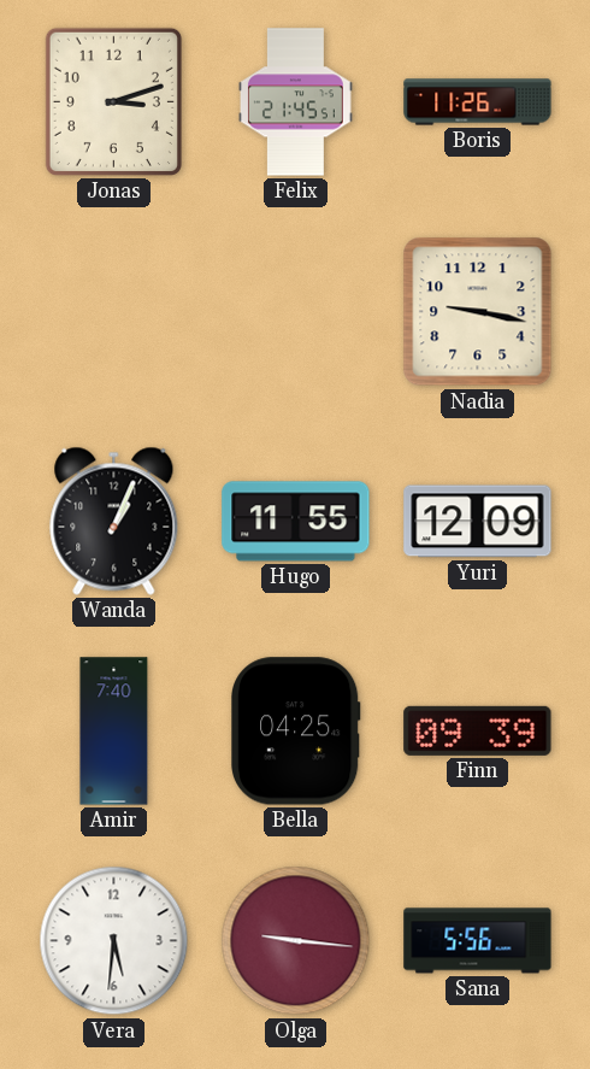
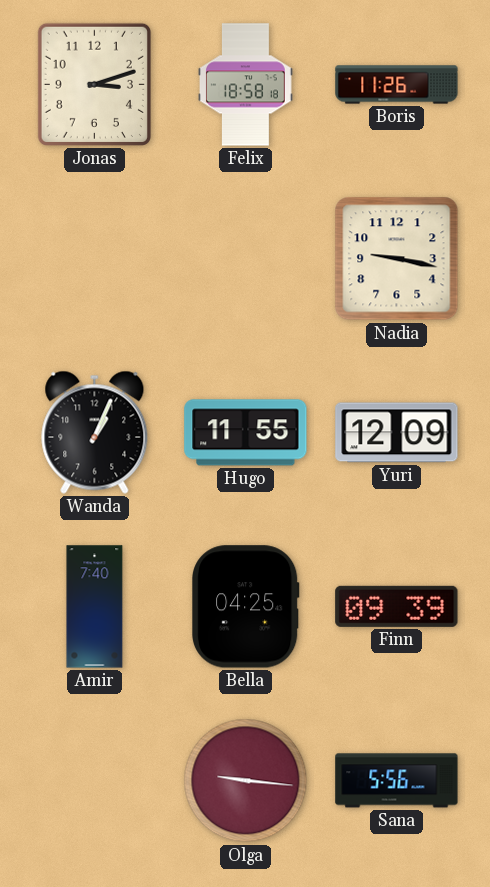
Felix: 21:45 -> 18:58
Vera: 5:31 -> none
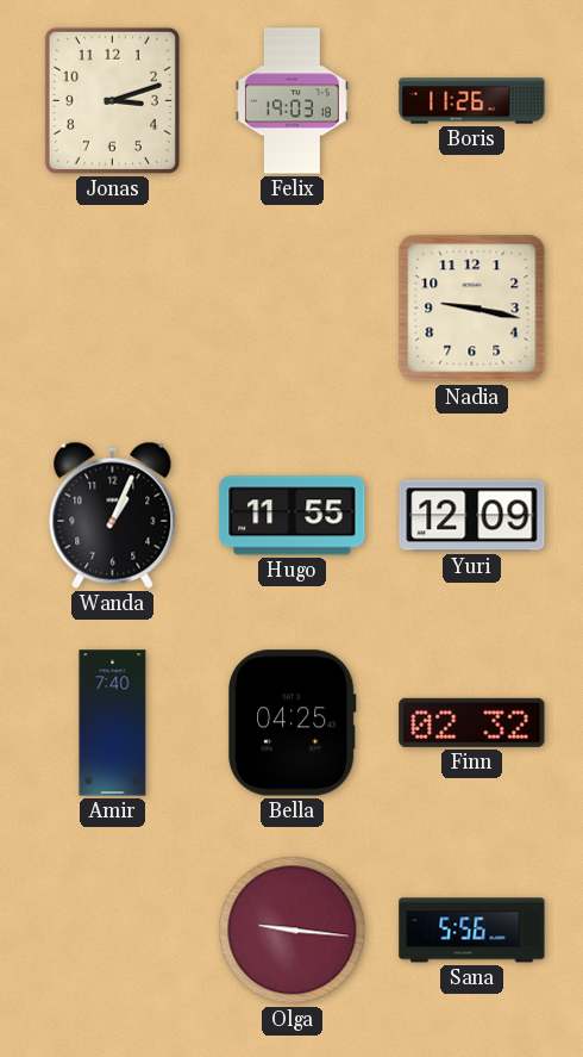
Felix: 18:58 -> 19:03
Finn: 09:39 -> 02:32
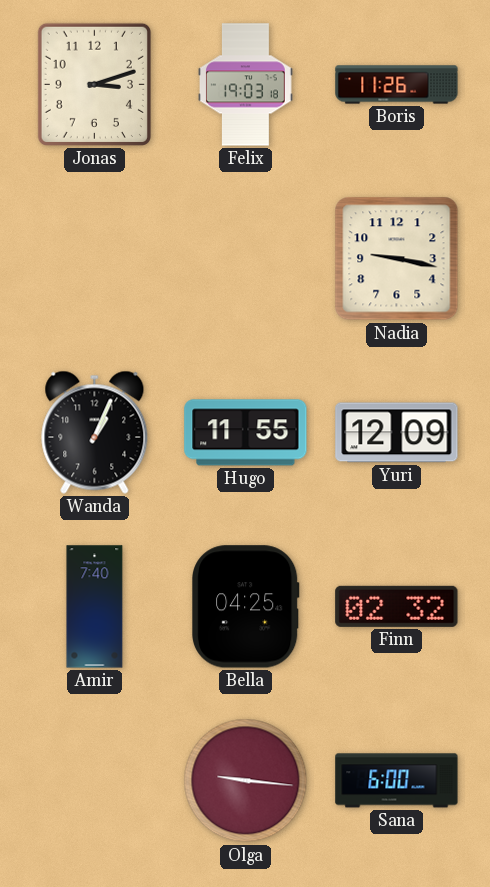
Sana: 5:56 -> 6:00
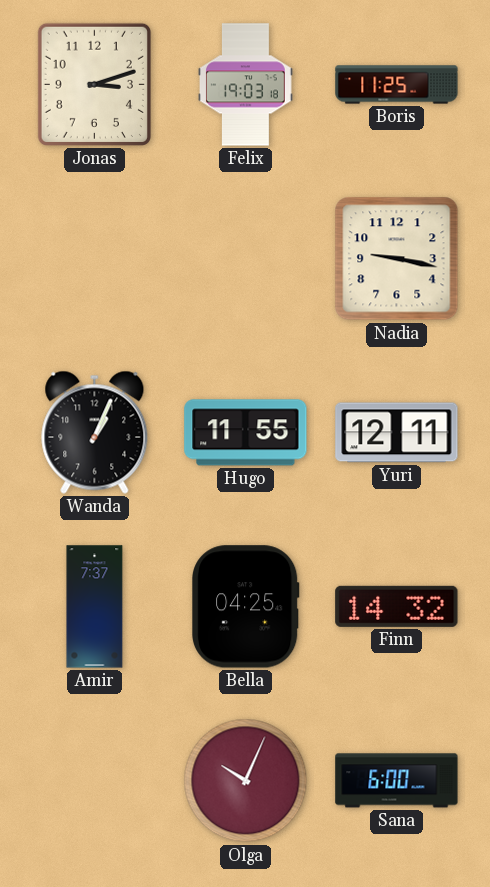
Boris: 11:26 -> 11:25
Yuri: 12:09 -> 12:11
Amir: 7:40 -> 7:37
Finn: 02:32 -> 14:32
Olga: 9:16 -> 10:04
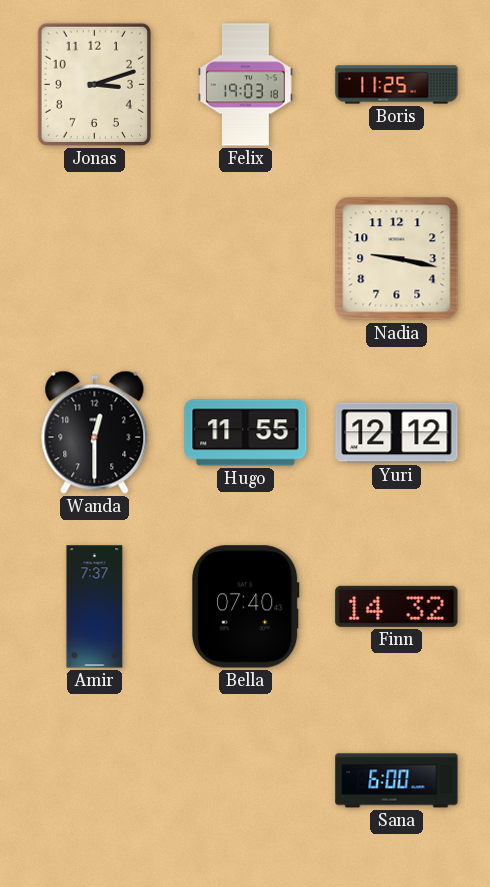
Wanda: 1:04 -> 12:30
Yuri: 12:11 -> 12:12
Bella: 04:25 -> 07:40
Olga: 10:04 -> none
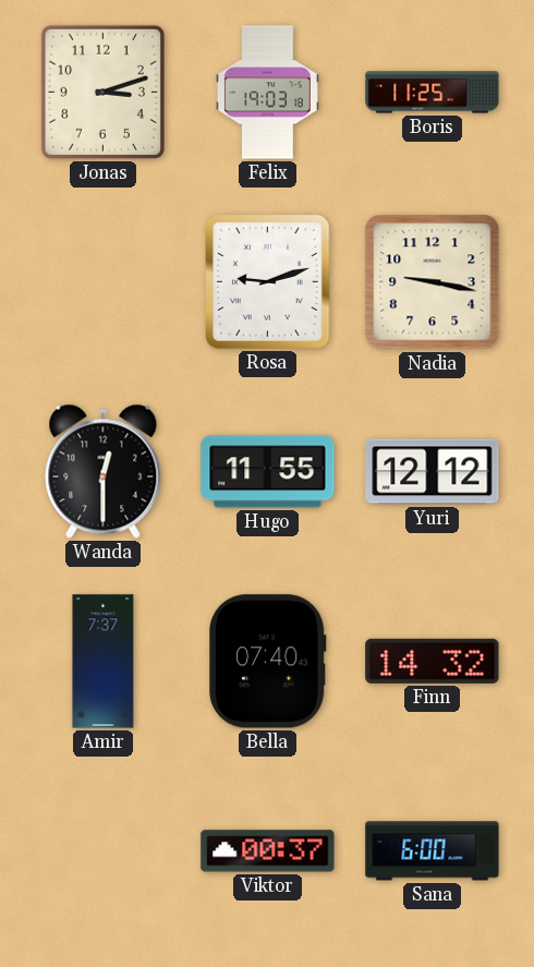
Rosa: none -> 9:12
Viktor: none -> 00:37
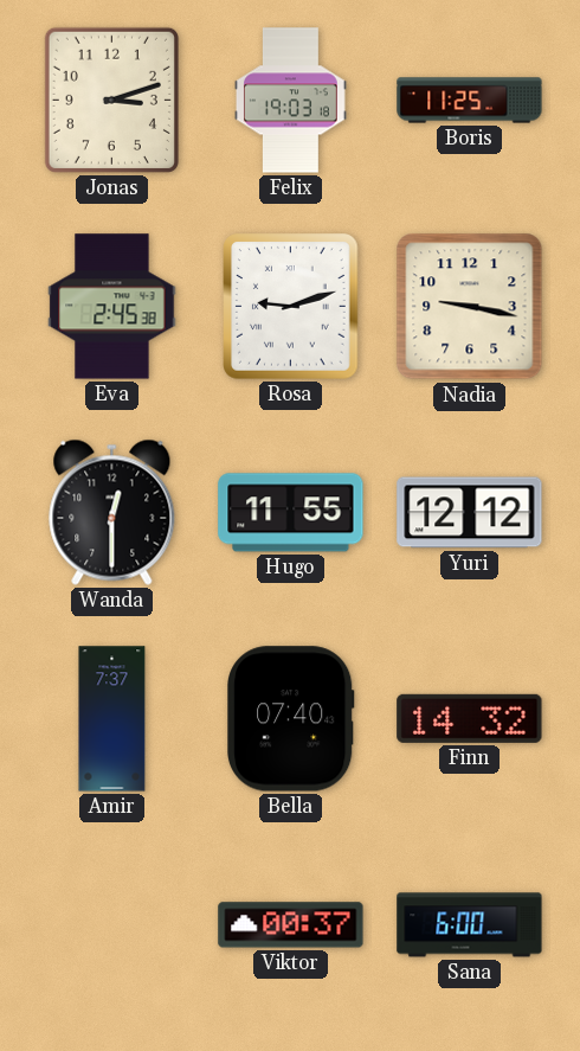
Eva: none -> 2:45
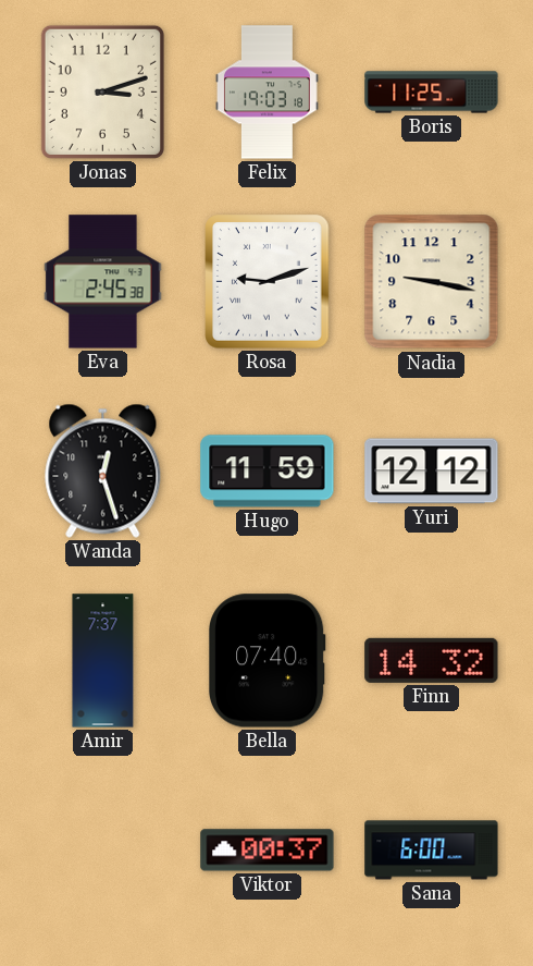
Wanda: 12:30 -> 12:27
Hugo: 11:55 -> 11:59
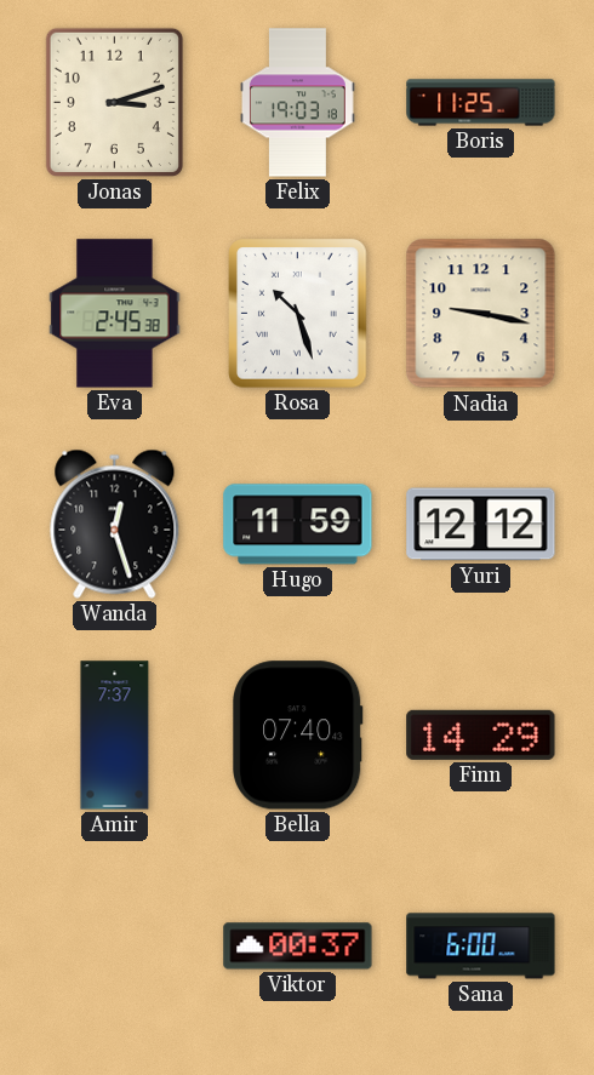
Rosa: 9:12 -> 10:27
Finn: 14:32 -> 14:29
